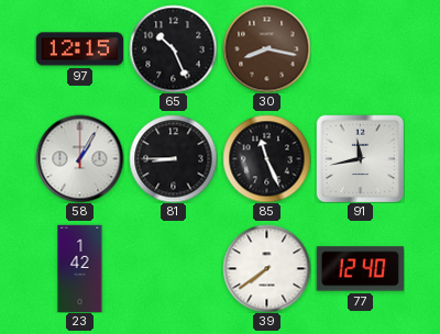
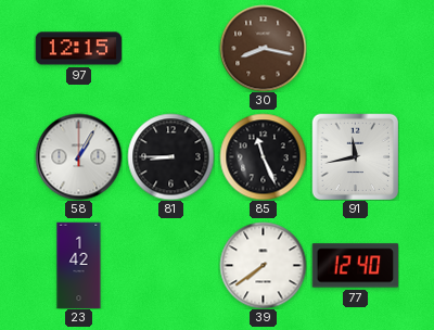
65: 10:26 -> none
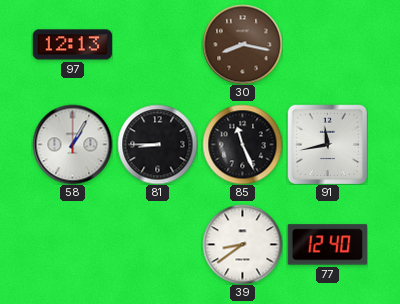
97: 12:15 -> 12:13
23: 1:42 -> none
39: 7:39 -> 8:39
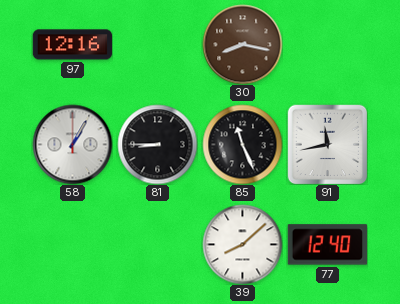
97: 12:13 -> 12:16
39: 8:39 -> 8:08
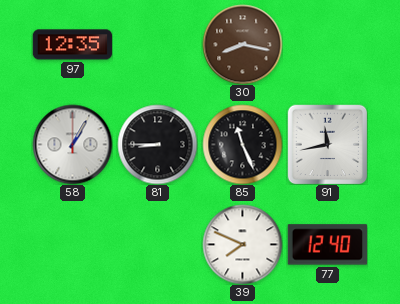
97: 12:16 -> 12:35
39: 8:08 -> 7:49
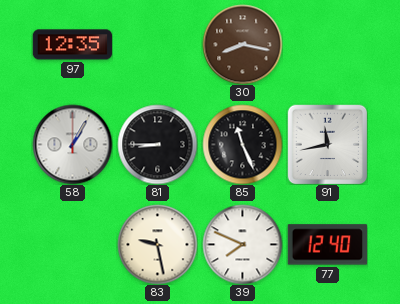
83: none -> 9:28
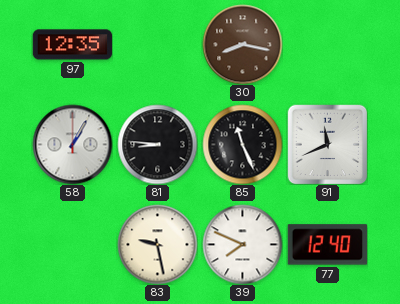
81: 8:45 -> 8:46
91: 11:43 -> 11:41
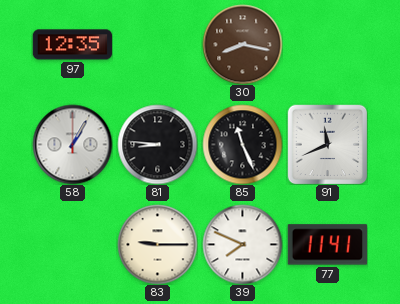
83: 9:28 -> 9:15
77: 12:40 -> 11:41
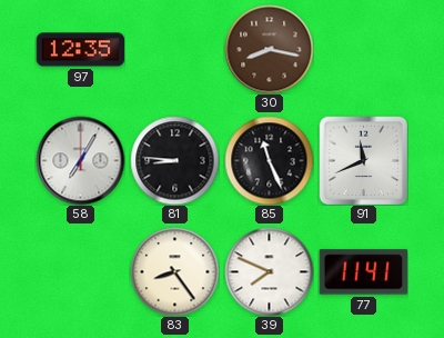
58: 1:05 -> 7:05
83: 9:15 -> 8:24
